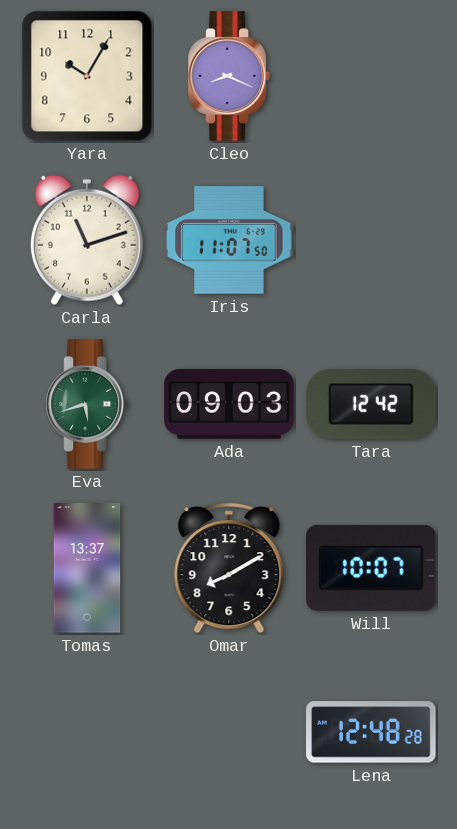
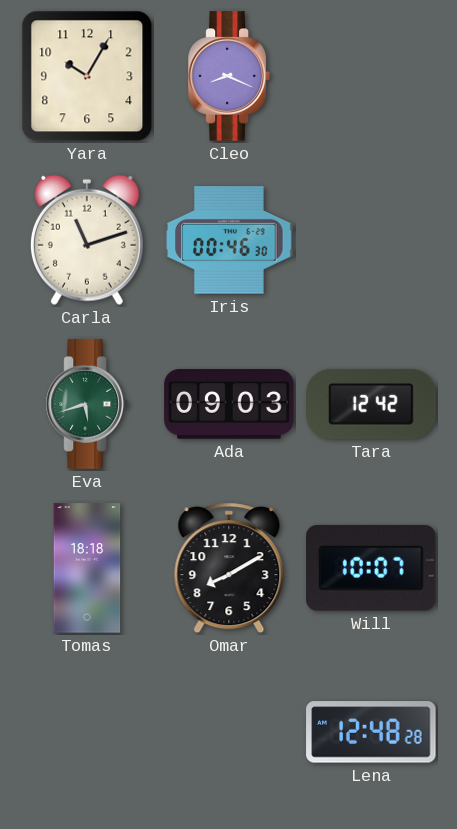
Iris: 11:07 -> 00:46
Tomas: 13:37 -> 18:18
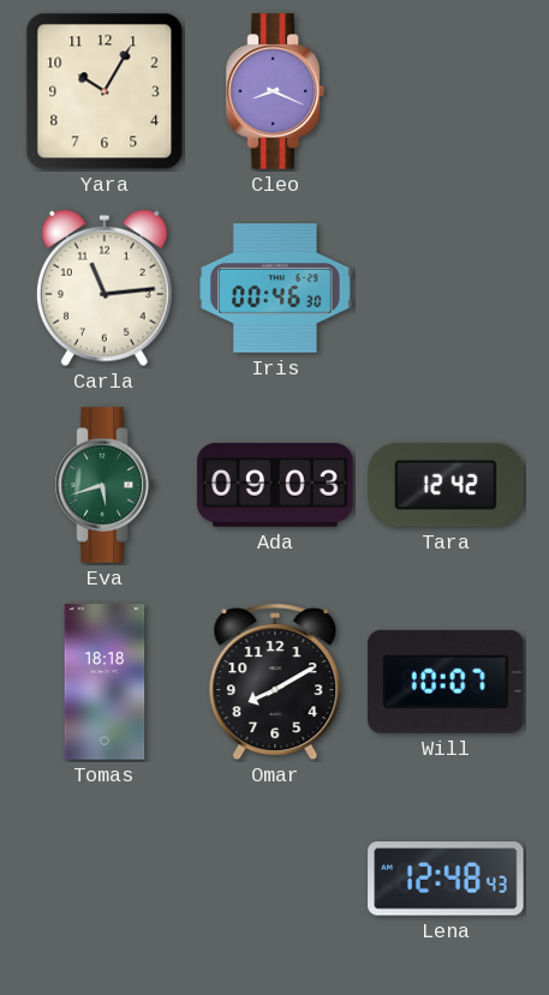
Carla: 11:12 -> 11:14
Lena: 12:48:28 -> 12:48:43
